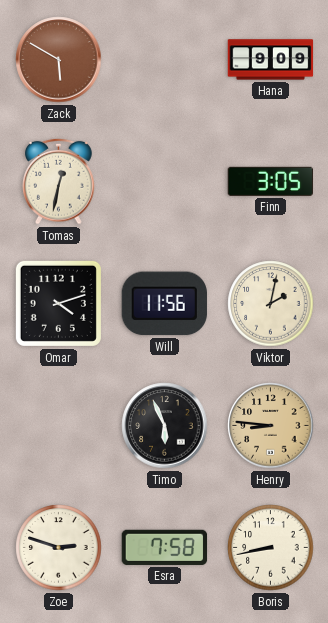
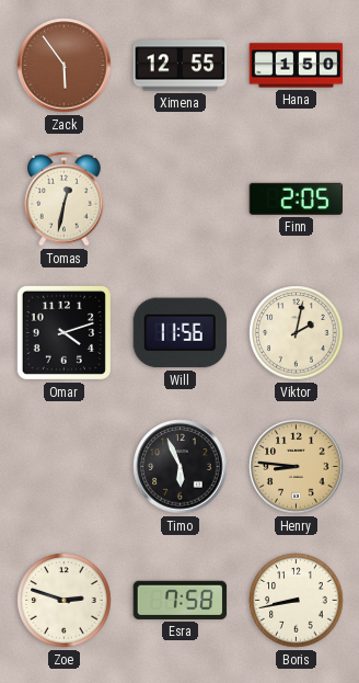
Zack: 5:50 -> 5:54
Ximena: none -> 12:55
Hana: 9:09 -> 1:50
Finn: 3:05 -> 2:05
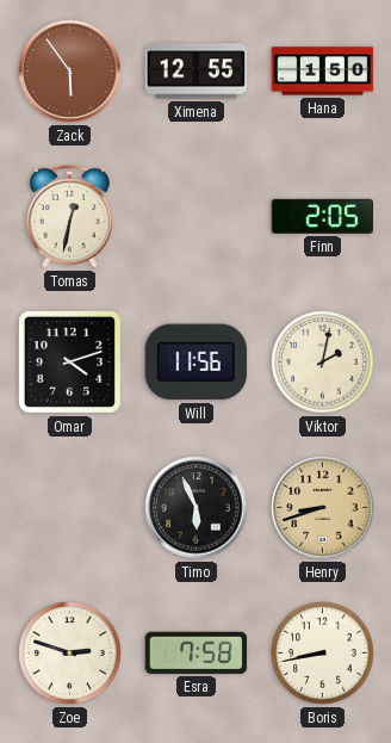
Henry: 8:46 -> 8:42
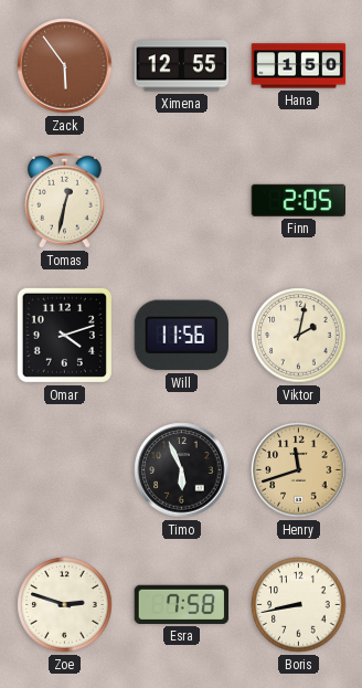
Henry: 8:42 -> 11:42
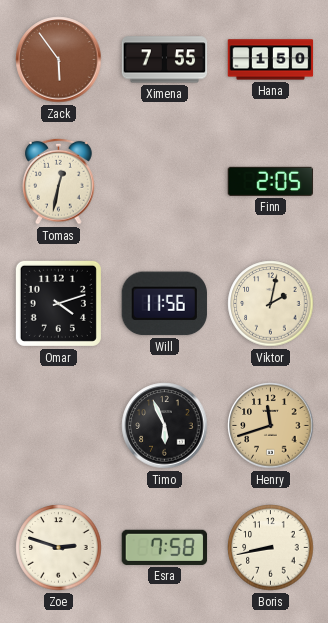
Ximena: 12:55 -> 7:55
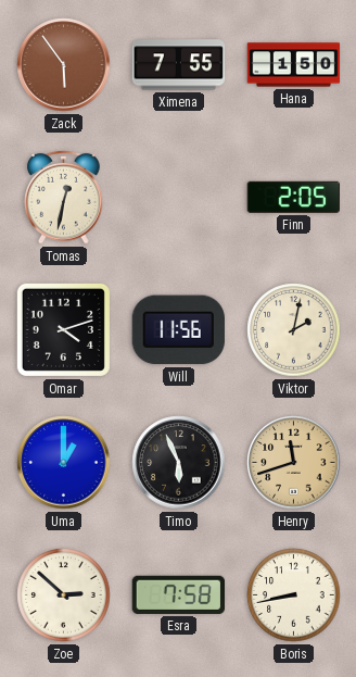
Uma: none -> 1:00
Zoe: 2:48 -> 2:52
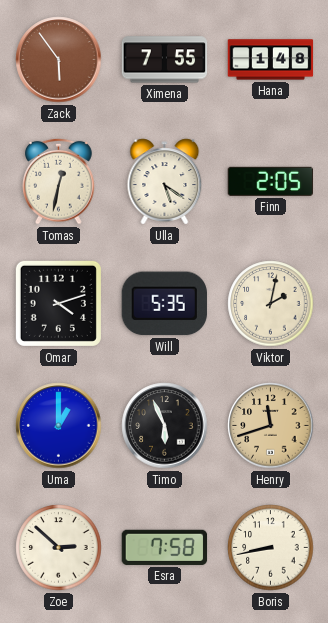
Hana: 1:50 -> 1:48
Ulla: none -> 5:21
Will: 11:56 -> 5:35
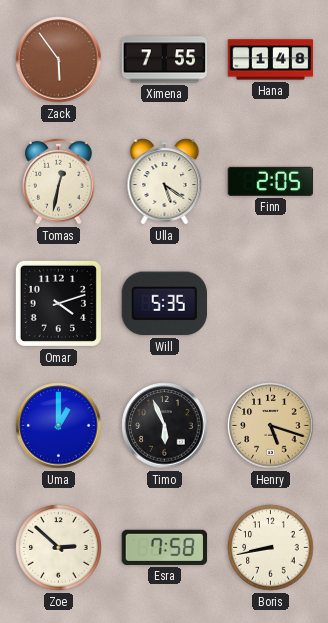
Viktor: 2:02 -> none
Henry: 11:42 -> 5:18
